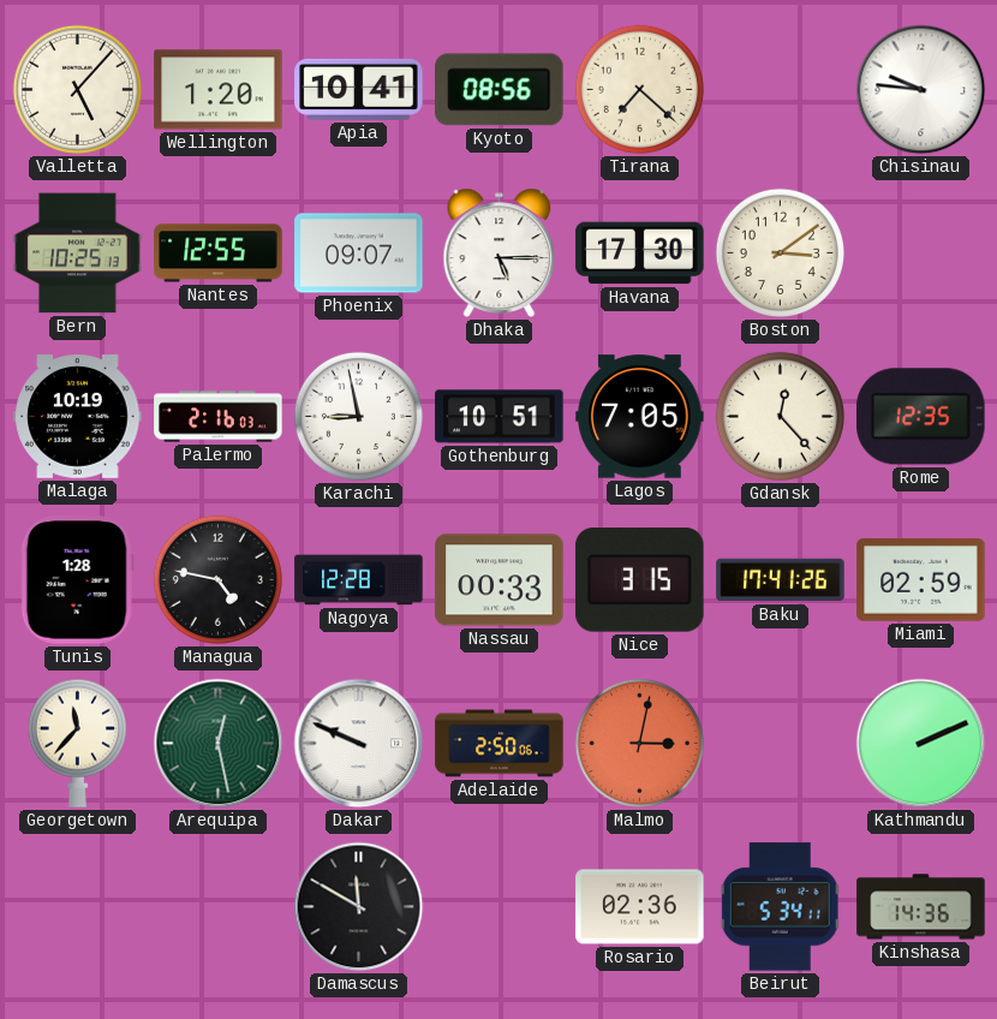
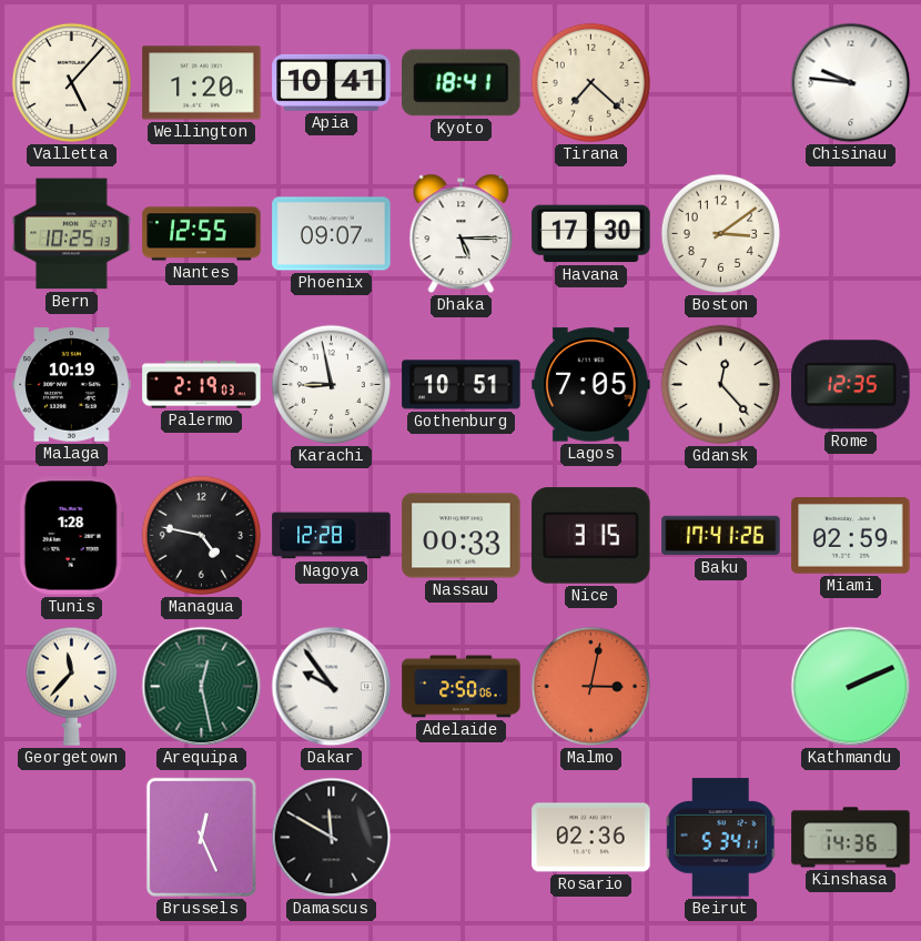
Kyoto: 08:56 -> 18:41
Palermo: 2:16 -> 2:19
Dakar: 9:49 -> 9:54
Brussels: none -> 12:26
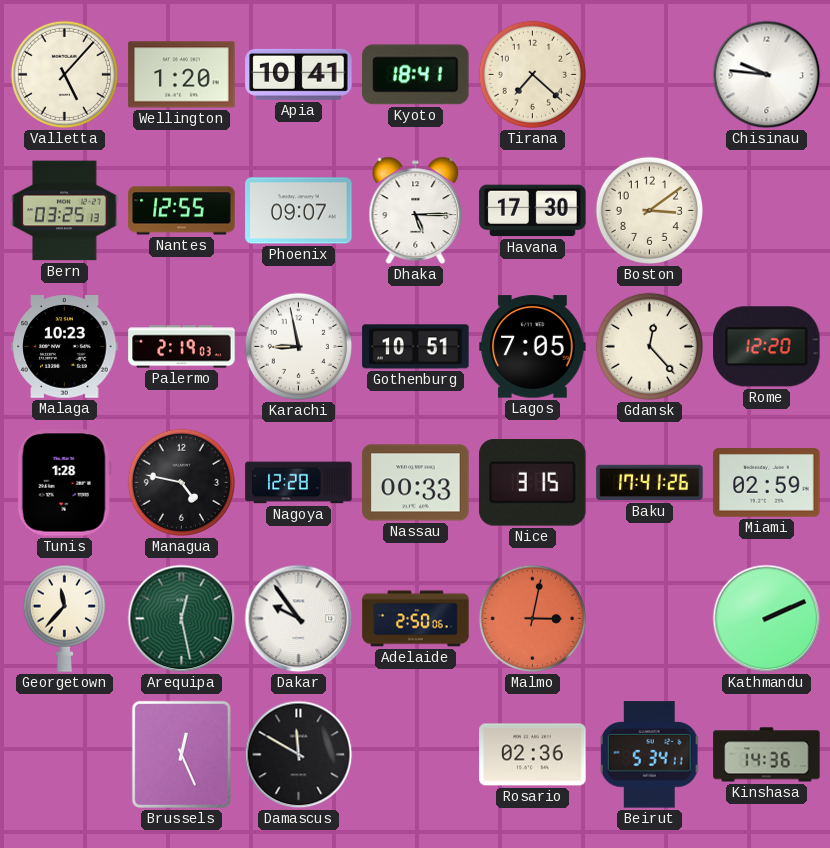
Bern: 10:25 -> 03:25
Malaga: 10:19 -> 10:23
Rome: 12:35 -> 12:20
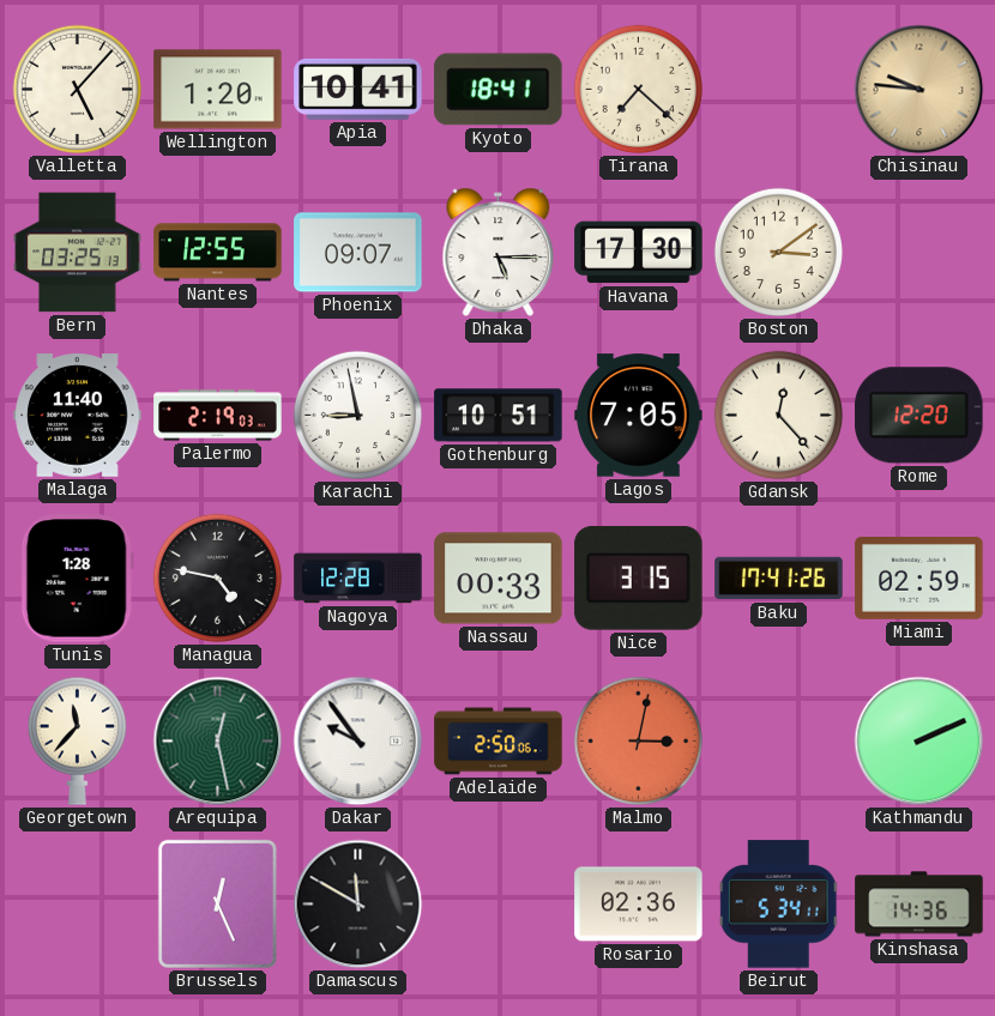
Chisinau dial: white -> champagne
Malaga: 10:23 -> 11:40
